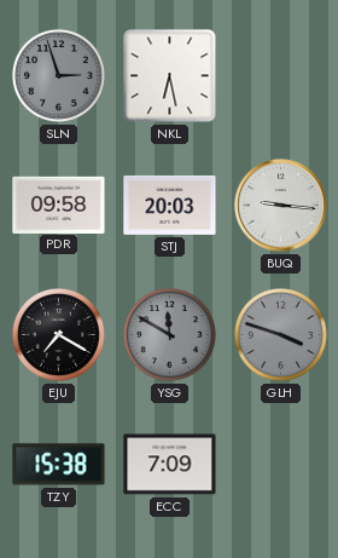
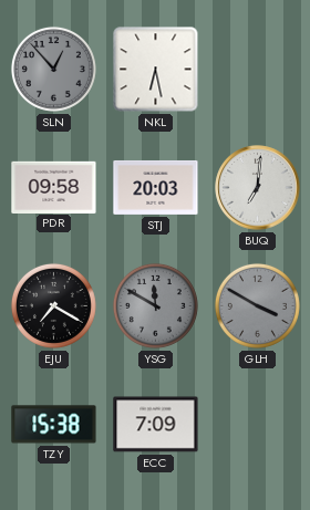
SLN: 2:57 -> 12:53
BUQ: 9:16 -> 7:01
GLH: 3:48 -> 3:50
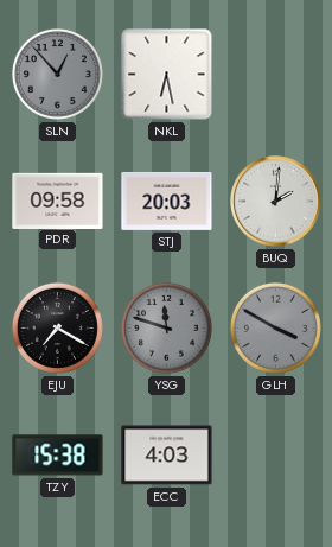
BUQ: 7:01 -> 2:01
YSG: 11:50 -> 11:48
ECC: 7:09 -> 4:03
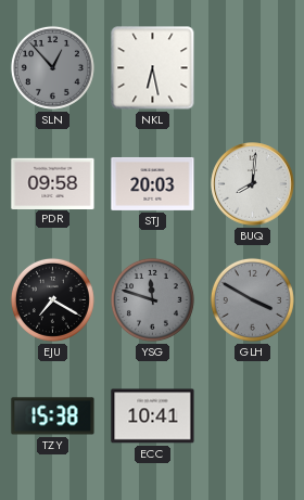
BUQ: 2:01 -> 8:01
ECC: 4:03 -> 10:41
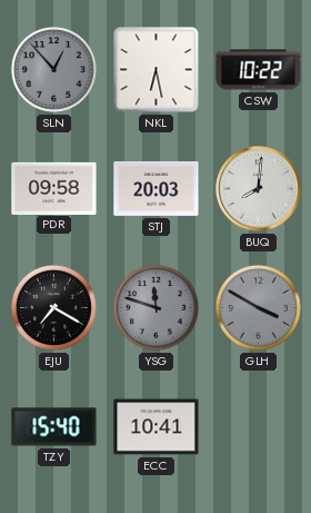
CSW: none -> 10:22
TZY: 15:38 -> 15:40
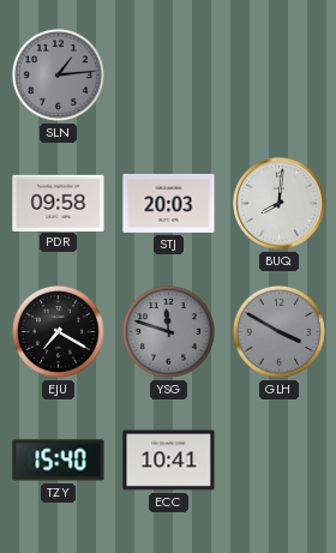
SLN: 12:53 -> 1:14
NKL: 6:28 -> none
CSW: 10:22 -> none
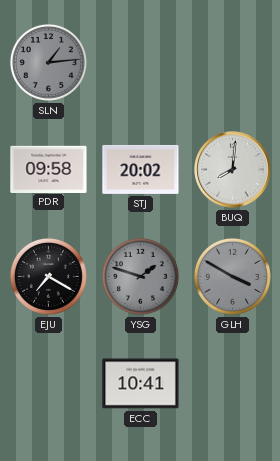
STJ: 20:03 -> 20:02
YSG: 11:48 -> 1:48
TZY: 15:40 -> none
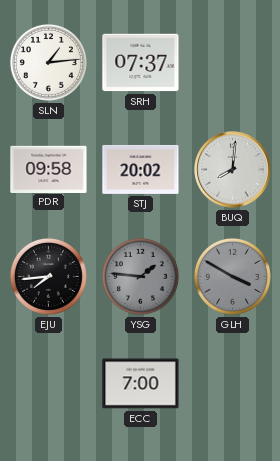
SLN dial: grey -> white
SRH: none -> 07:37
EJU: 7:20 -> 7:44
YSG: 1:48 -> 1:46
ECC: 10:41 -> 7:00
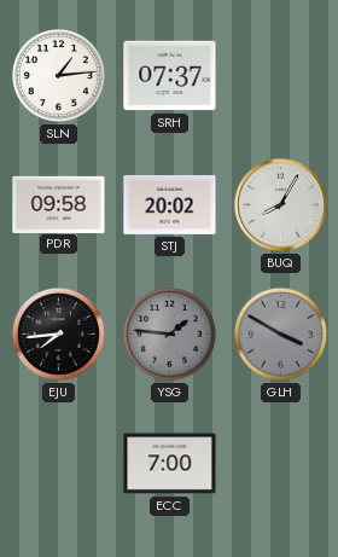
BUQ: 8:01 -> 8:05
